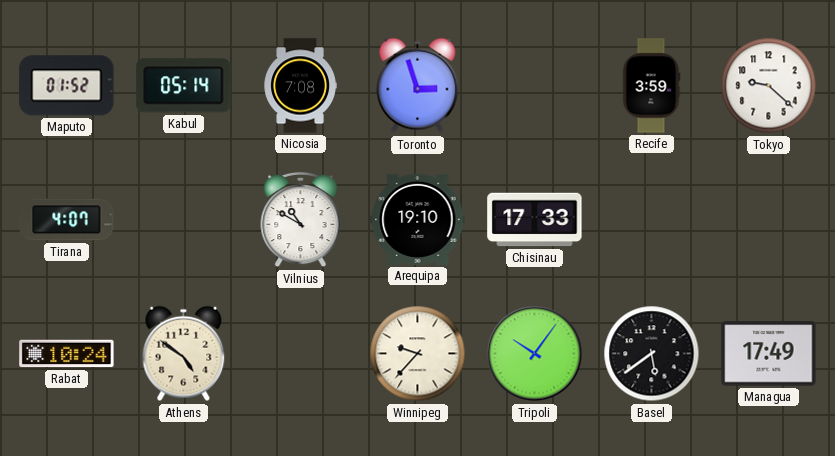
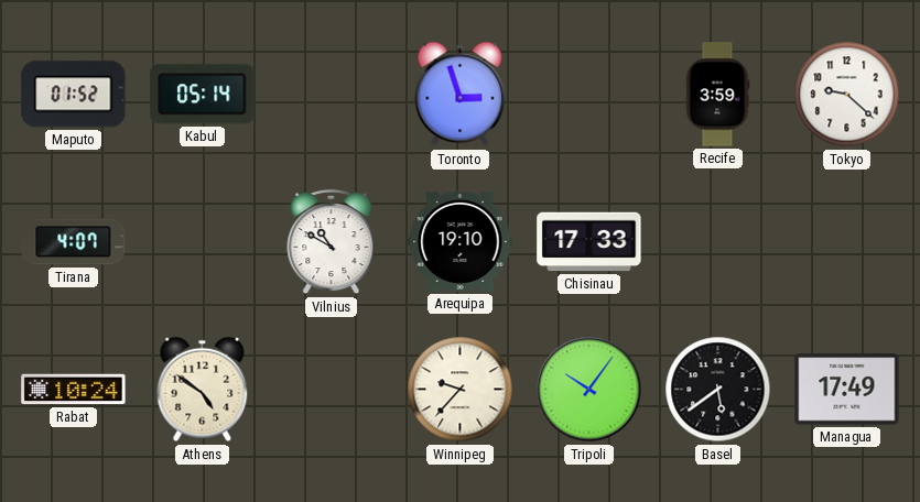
Nicosia: 7:08 -> none
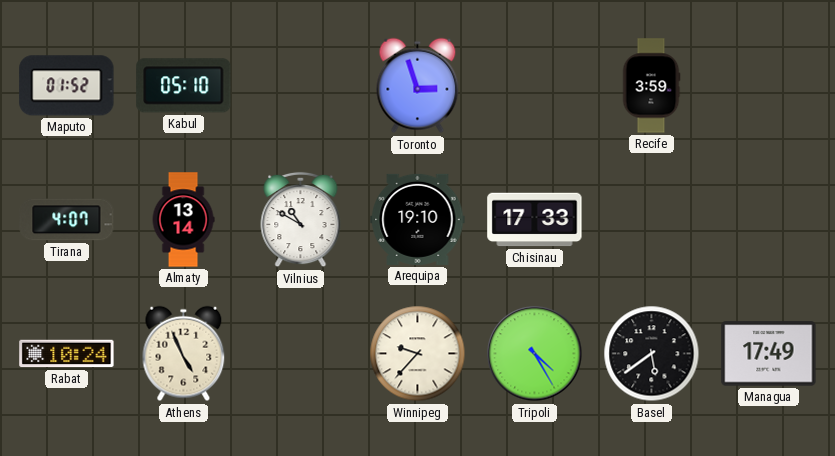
Kabul: 05:14 -> 05:10
Tokyo: 9:22 -> none
Almaty: none -> 13:14
Athens: 4:51 -> 4:56
Tripoli: 10:06 -> 4:25
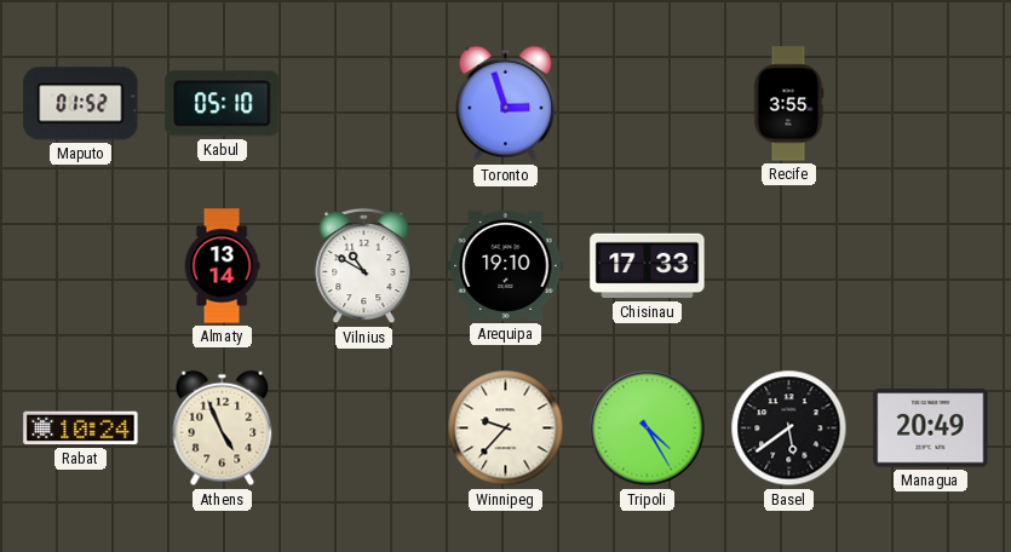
Recife: 3:59 -> 3:55
Tirana: 4:07 -> none
Managua: 17:49 -> 20:49
